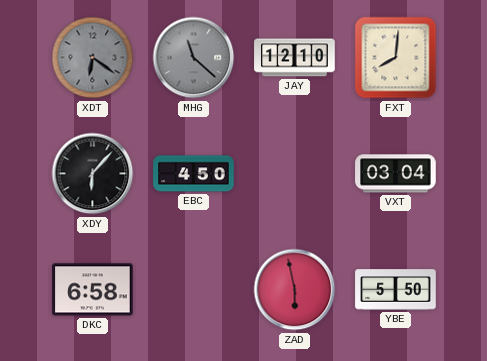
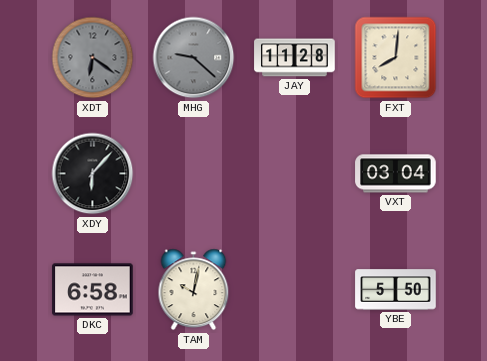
MHG: 11:22 -> 9:22
JAY: 12:10 -> 11:28
EBC: 4:50 -> none
TAM: none -> 10:02
ZAD: 5:58 -> none
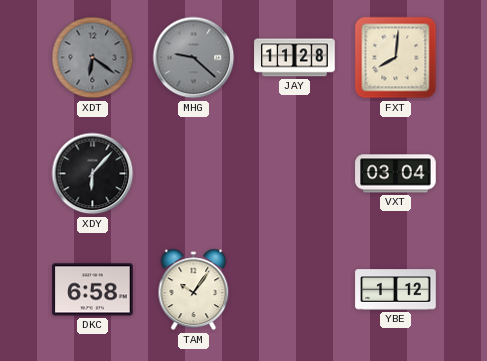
TAM: 10:02 -> 10:06
YBE: 5:50 -> 1:12
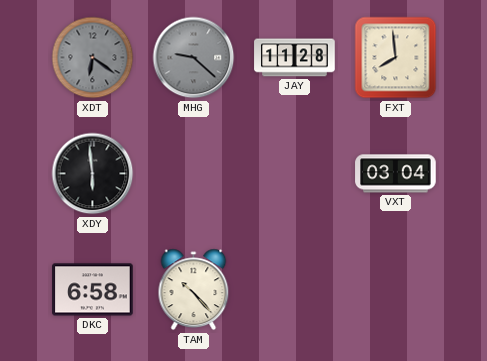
FXT: 8:01 -> 7:59
XDY: 6:07 -> 5:59
TAM: 10:06 -> 10:23
YBE: 1:12 -> none
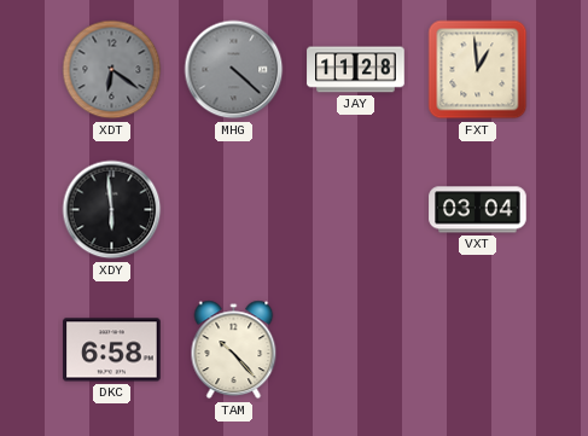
MHG: 9:22 -> 4:22
FXT: 7:59 -> 12:59
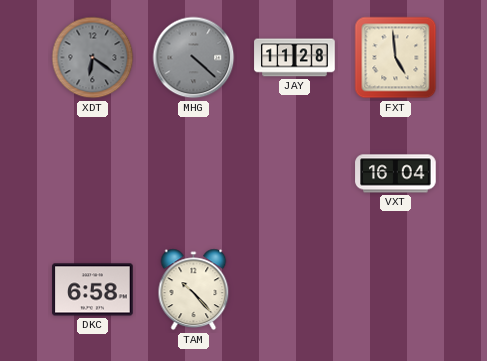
FXT: 12:59 -> 4:59
XDY: 5:59 -> none
VXT: 03:04 -> 16:04
